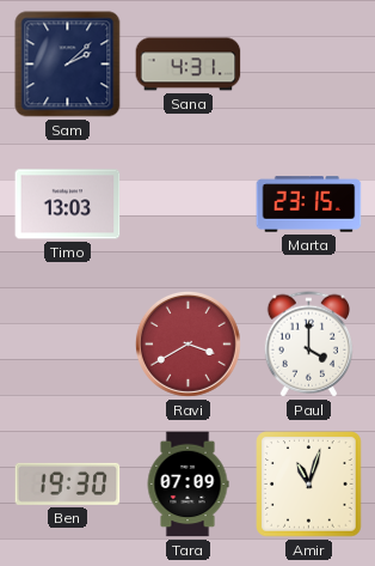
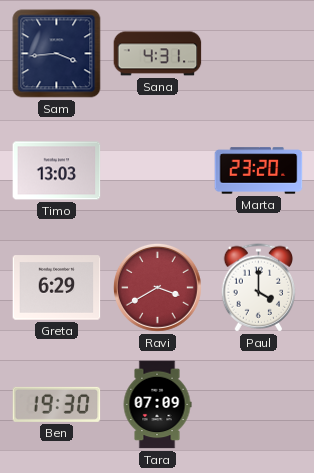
Sam: 2:08 -> 3:44
Marta: 23:15 -> 23:20
Greta: none -> 6:29
Amir: 11:03 -> none
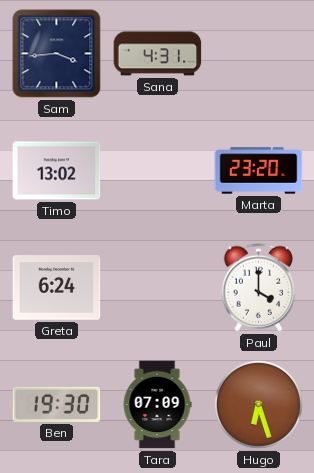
Timo: 13:03 -> 13:02
Greta: 6:29 -> 6:24
Ravi: 3:40 -> none
Hugo: none -> 6:27
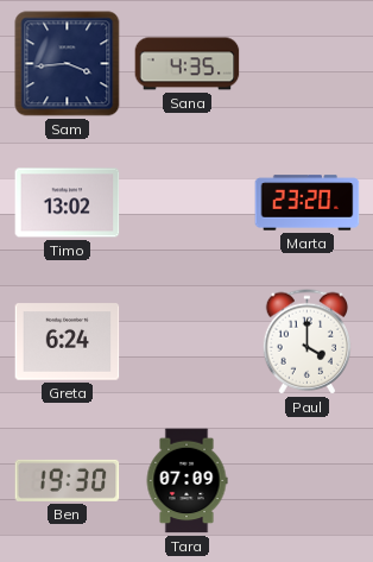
Sana: 4:31 -> 4:35
Hugo: 6:27 -> none
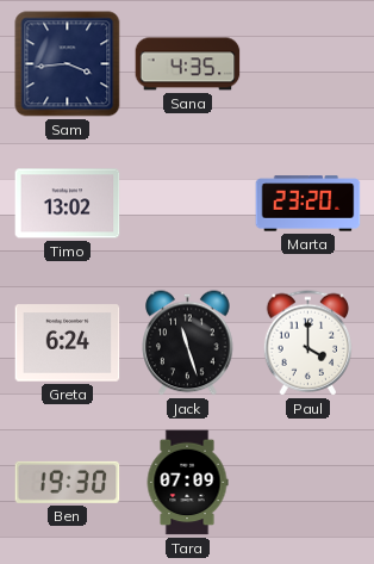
Jack: none -> 11:27
